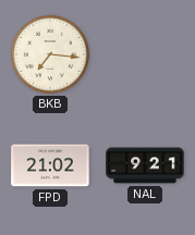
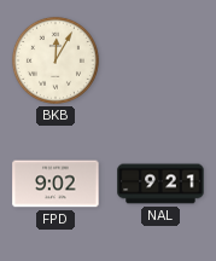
BKB: 7:16 -> 12:05
FPD: 21:02 -> 9:02
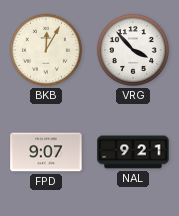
VRG: none -> 3:53
FPD: 9:02 -> 9:07
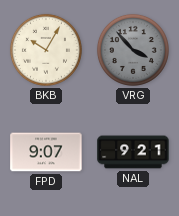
BKB: 12:05 -> 10:05
VRG dial: white -> grey
